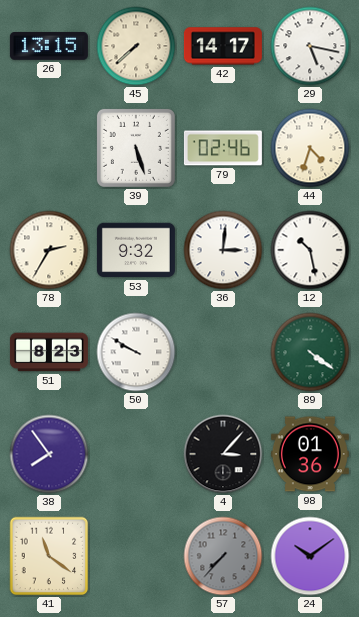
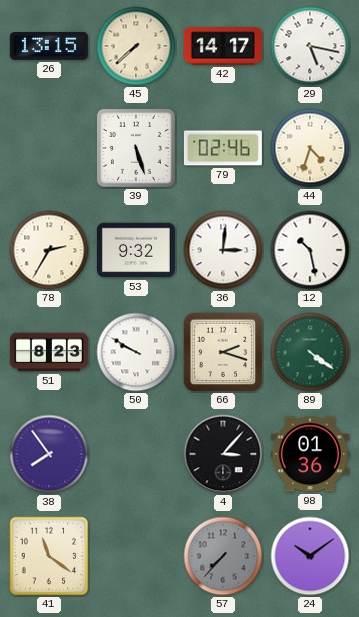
66: none -> 2:18
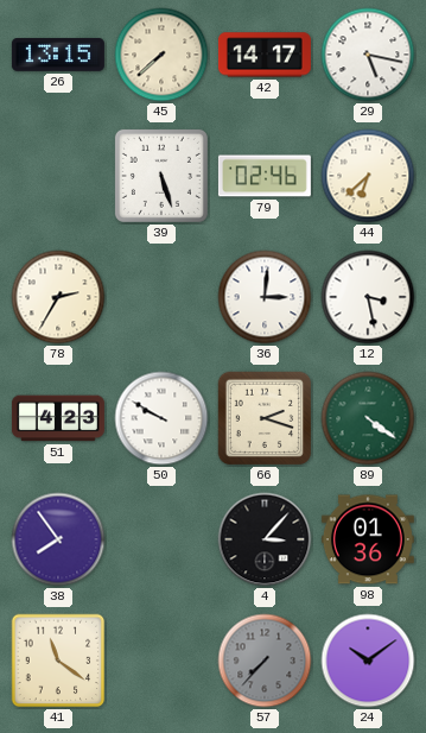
44: 4:33 -> 6:38
53: 9:32 -> none
12: 10:28 -> 3:28
51: 8:23 -> 4:23
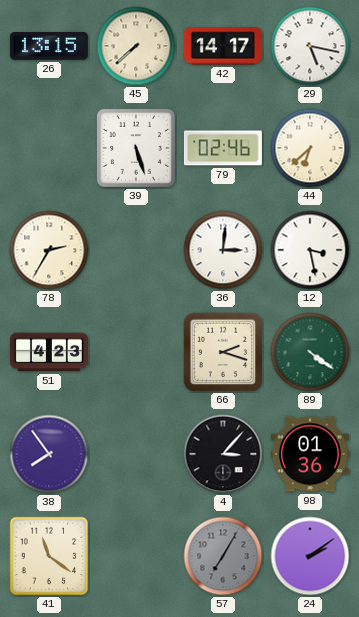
50: 9:50 -> none
57: 7:37 -> 7:05
24: 10:09 -> 2:09
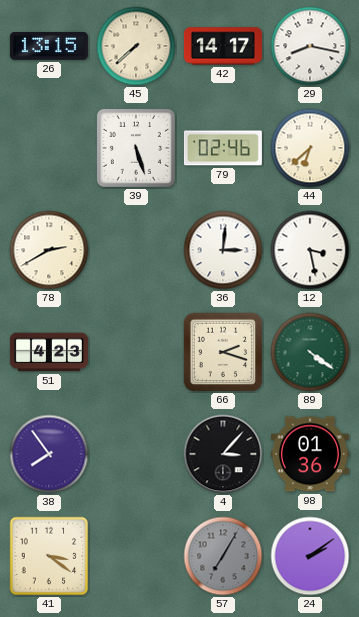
29: 5:17 -> 8:17
78: 2:35 -> 2:40
41: 11:21 -> 3:21
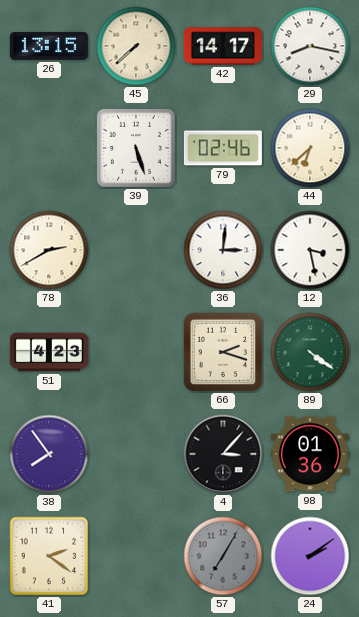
41: 3:21 -> 2:21
